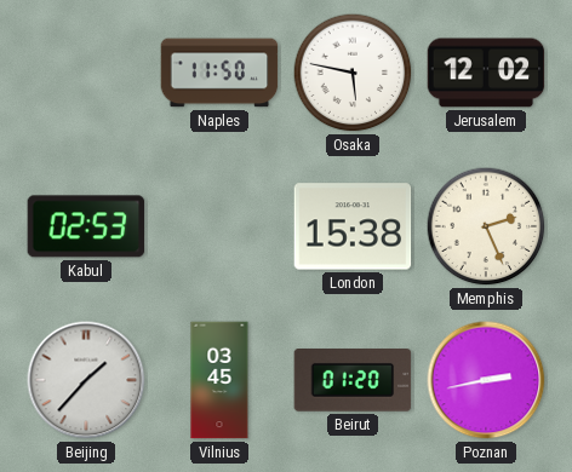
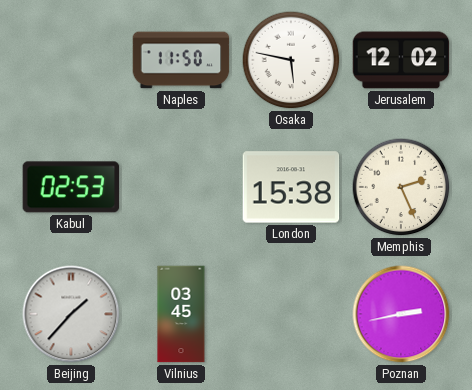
Beirut: 01:20 -> none
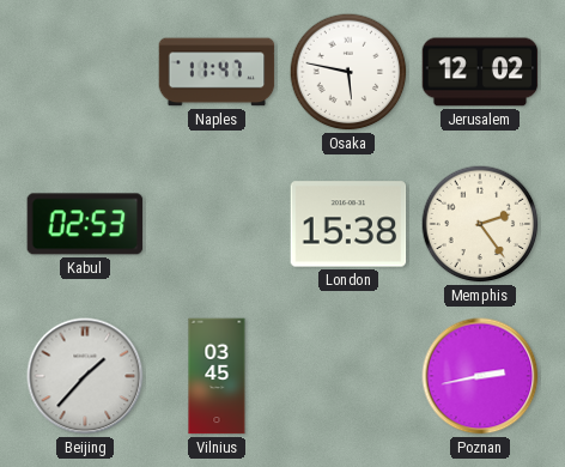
Naples: 11:50 -> 11:47
Memphis: 2:26 -> 2:24
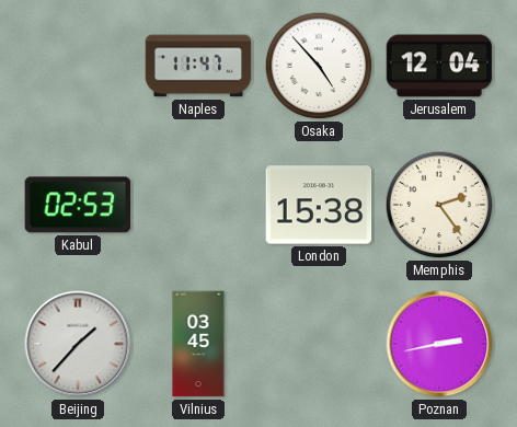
Osaka: 5:47 -> 4:53
Jerusalem: 12:02 -> 12:04
